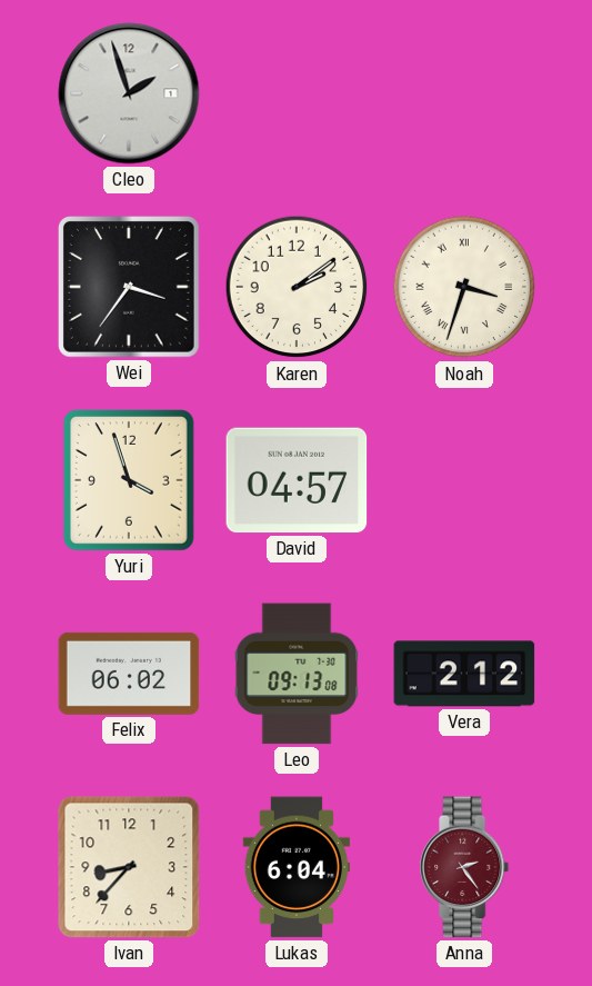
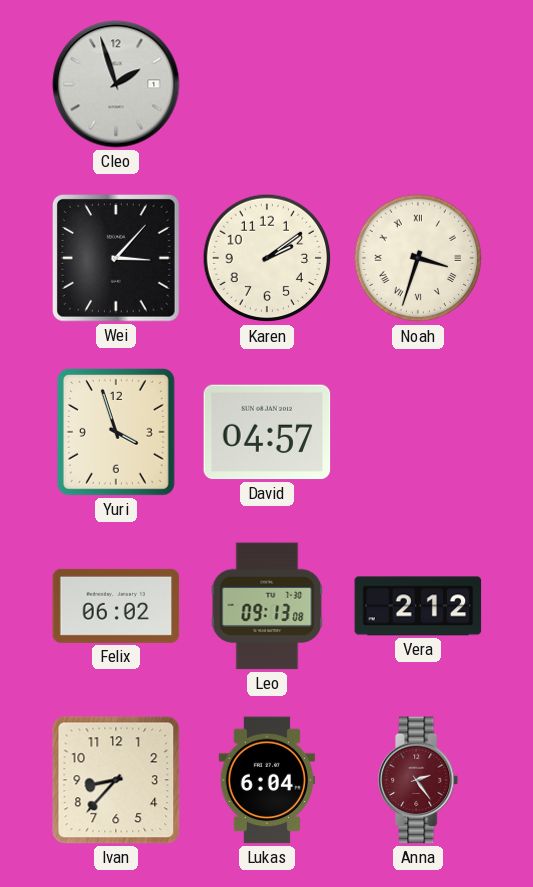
Wei: 3:36 -> 3:07
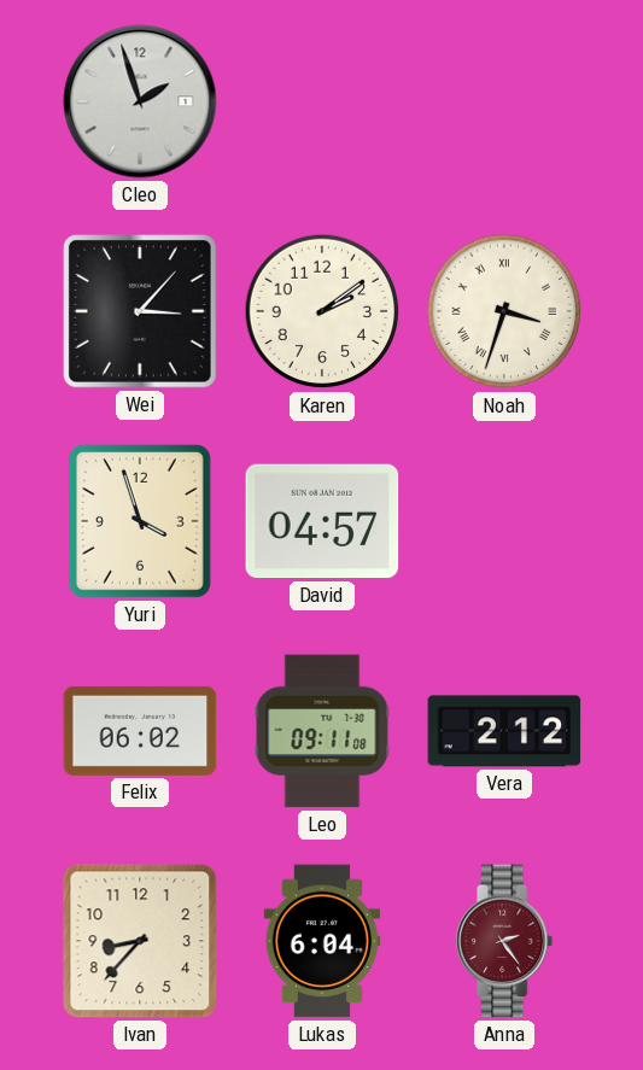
Leo: 09:13 -> 09:11
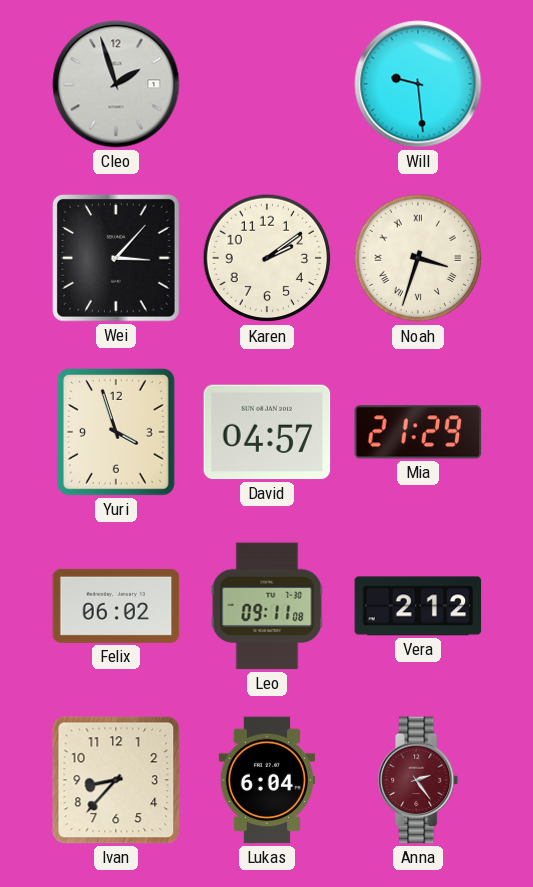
Will: none -> 9:29
Mia: none -> 21:29
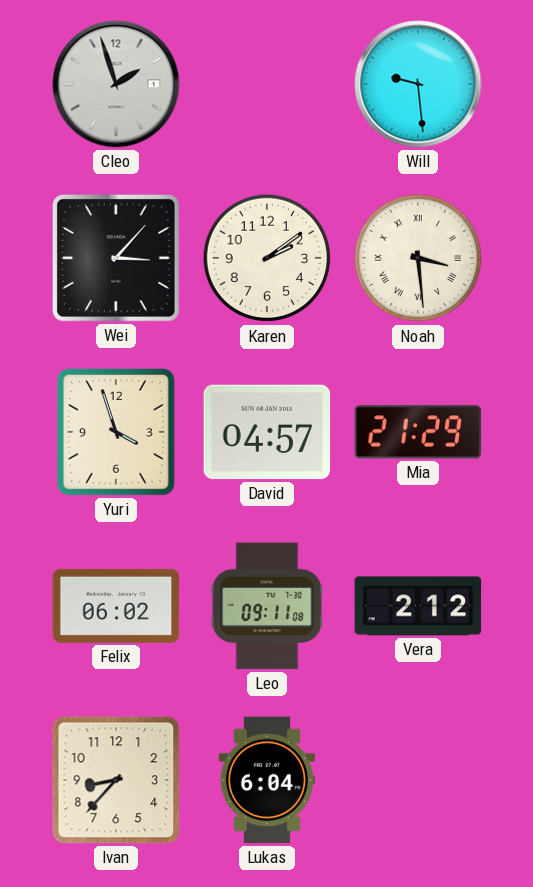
Noah: 3:33 -> 3:29
Anna: 2:24 -> none
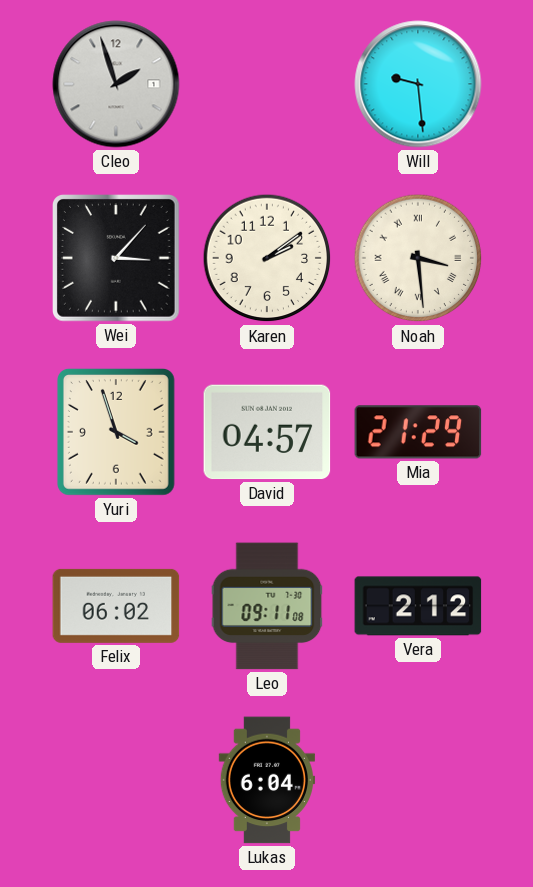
Ivan: 8:37 -> none
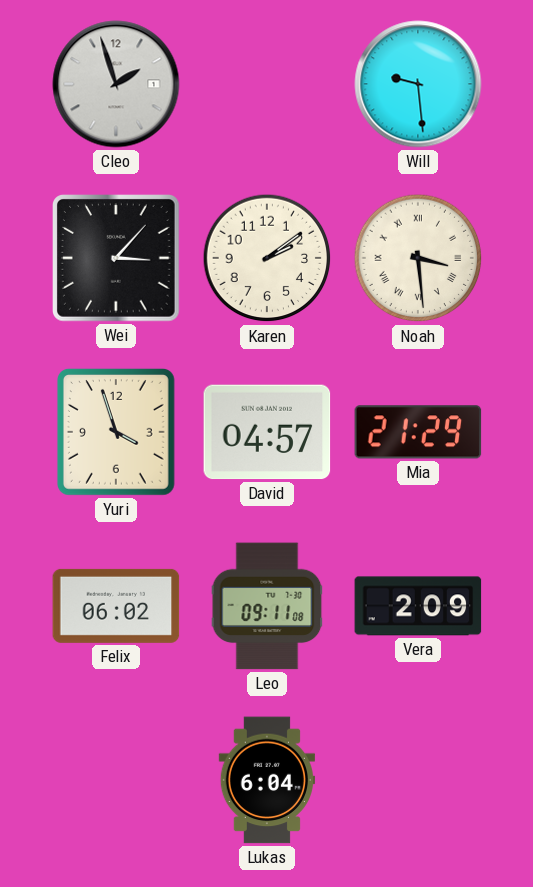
Vera: 2:12 -> 2:09
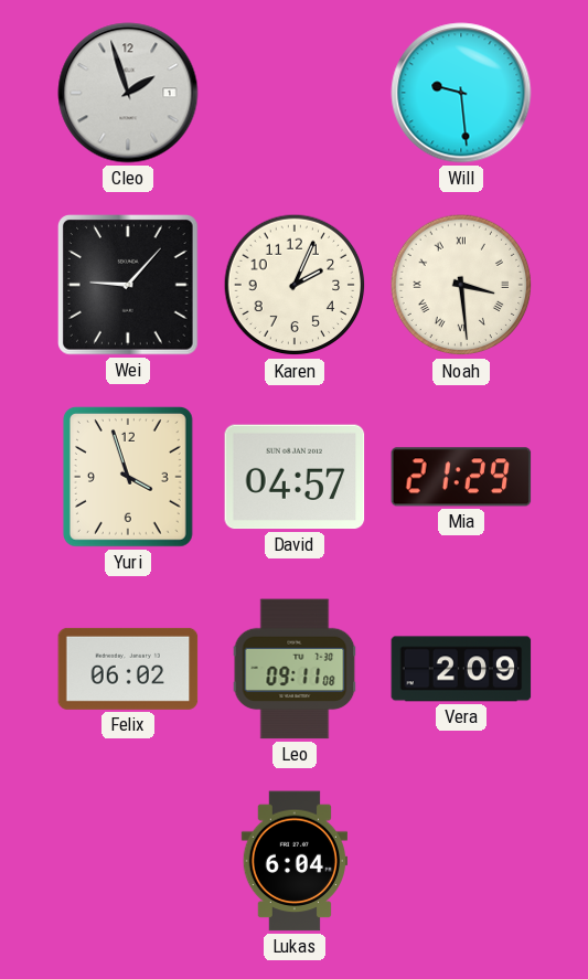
Wei: 3:07 -> 9:07
Karen: 2:09 -> 2:04
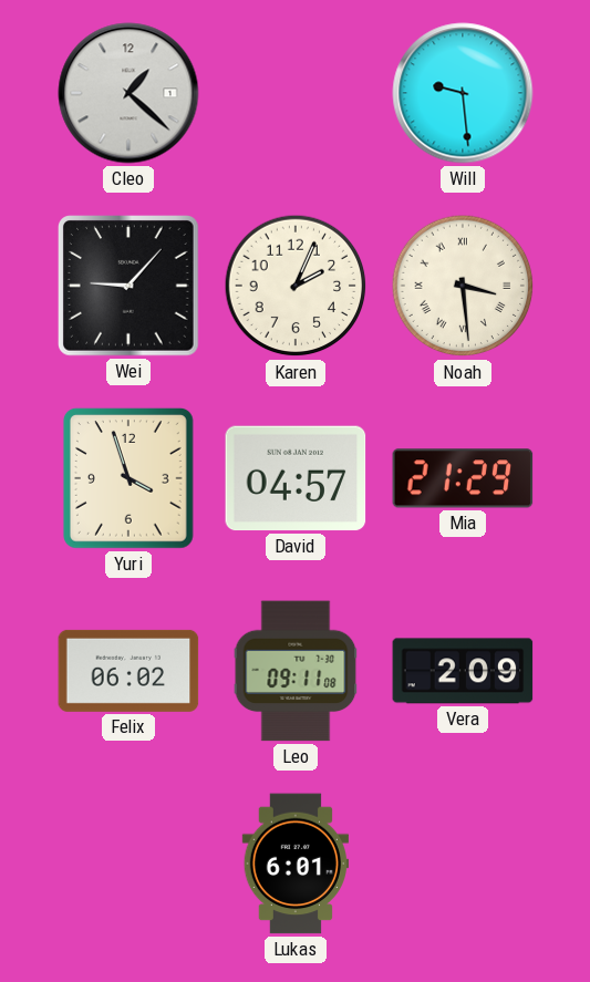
Cleo: 1:57 -> 1:22
Lukas: 6:04 -> 6:01
